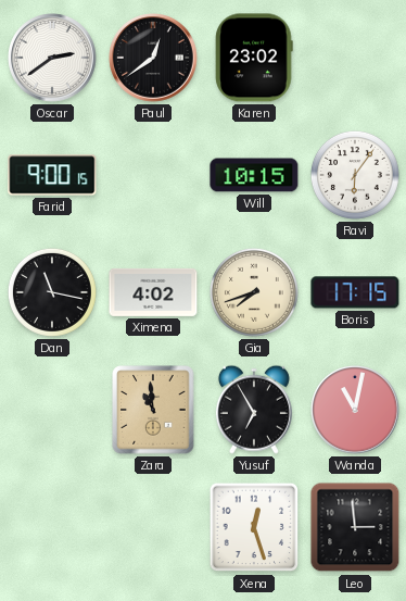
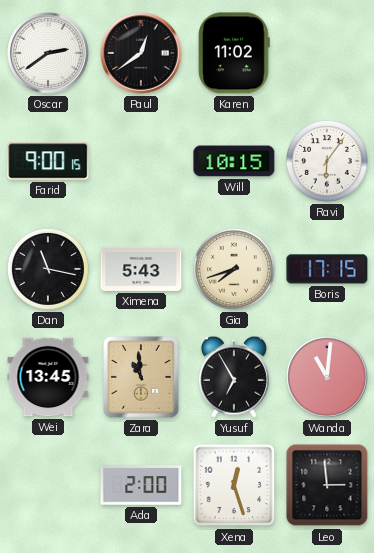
Karen: 23:02 -> 11:02
Ximena: 4:02 -> 5:43
Wei: none -> 13:45
Wanda: 11:02 -> 11:01
Ada: none -> 2:00
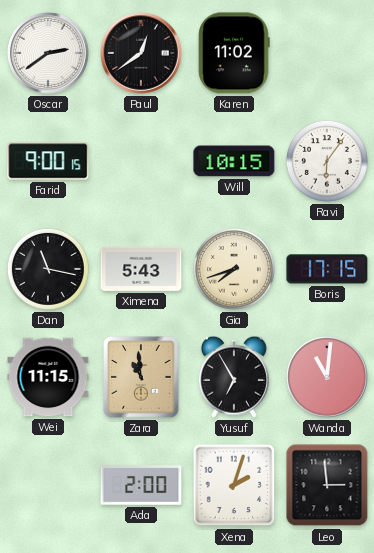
Wei: 13:45 -> 11:15
Xena: 12:27 -> 2:03
